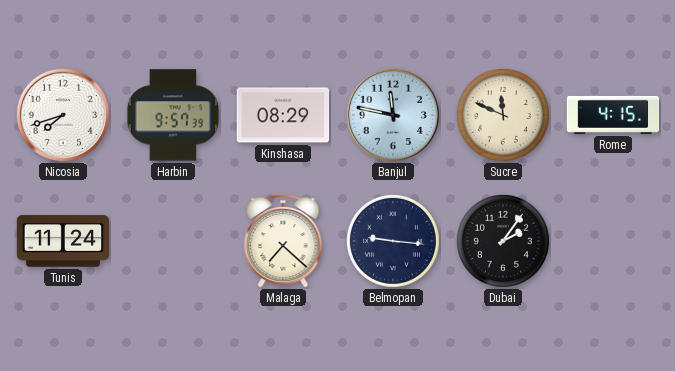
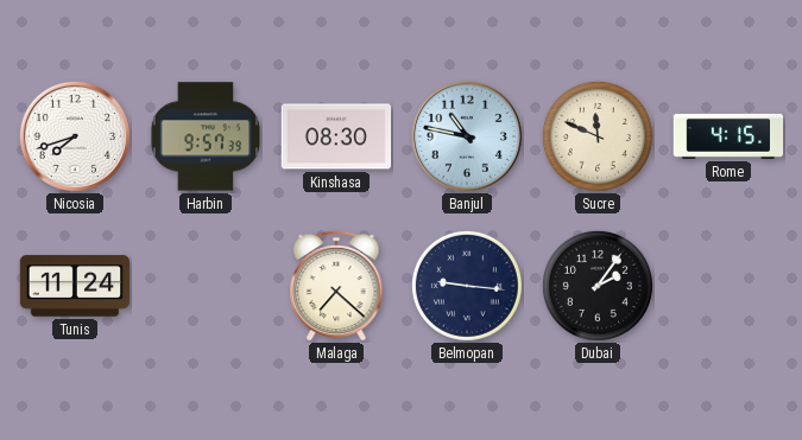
Kinshasa: 08:29 -> 08:30
Banjul: 11:47 -> 10:47
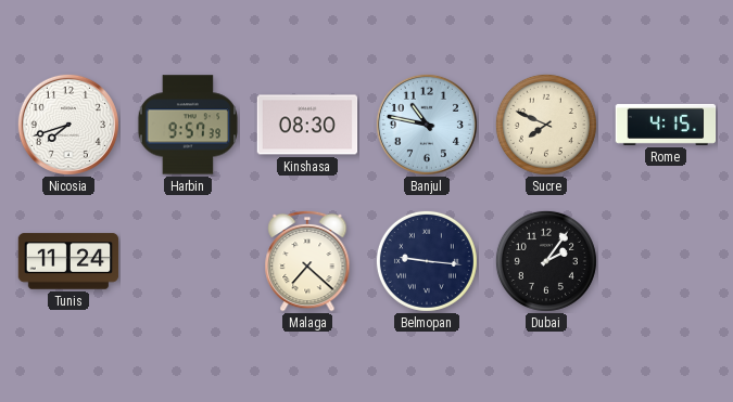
Sucre: 11:49 -> 7:49
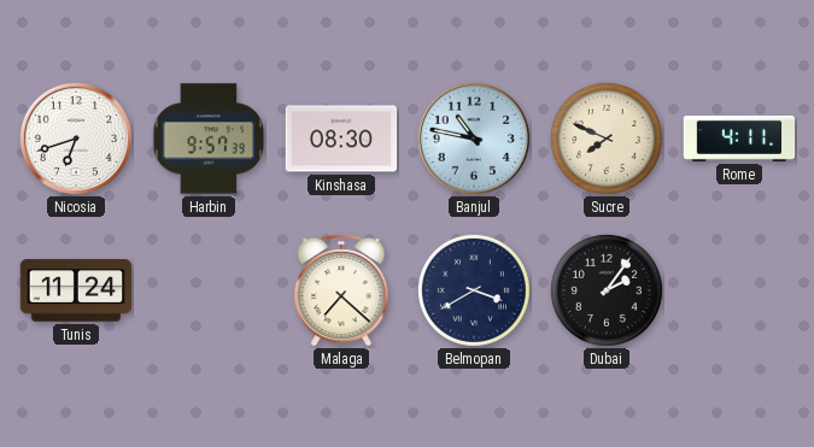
Nicosia: 7:42 -> 6:42
Rome: 4:15 -> 4:11
Belmopan: 9:16 -> 3:40
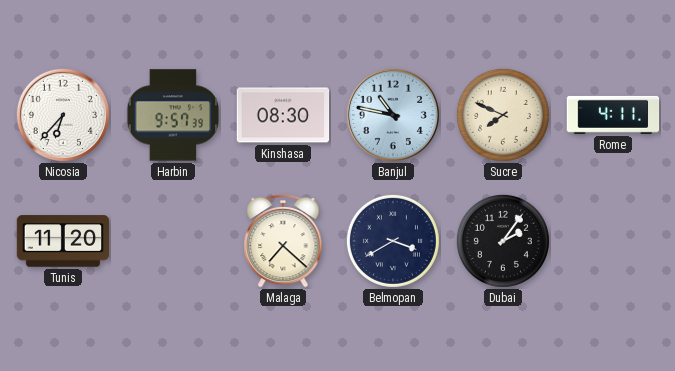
Nicosia: 6:42 -> 6:37
Tunis: 11:24 -> 11:20
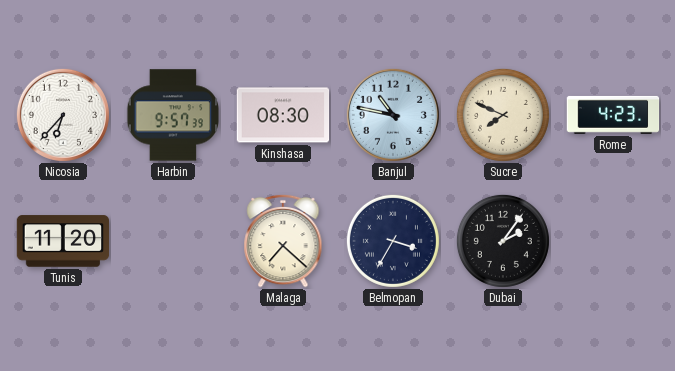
Rome: 4:11 -> 4:23
Belmopan: 3:40 -> 3:35
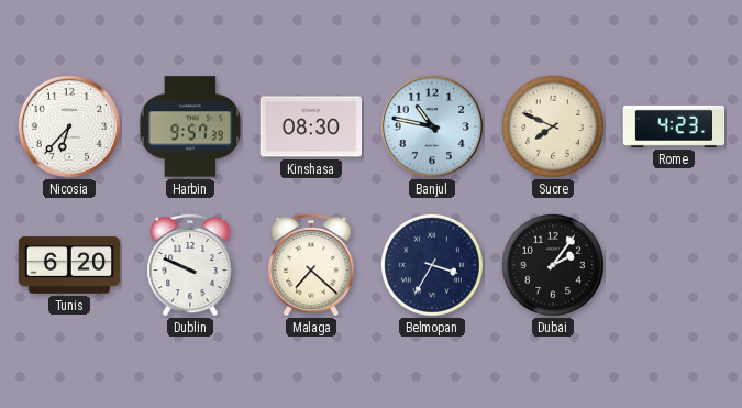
Tunis: 11:20 -> 6:20
Dublin: none -> 9:49
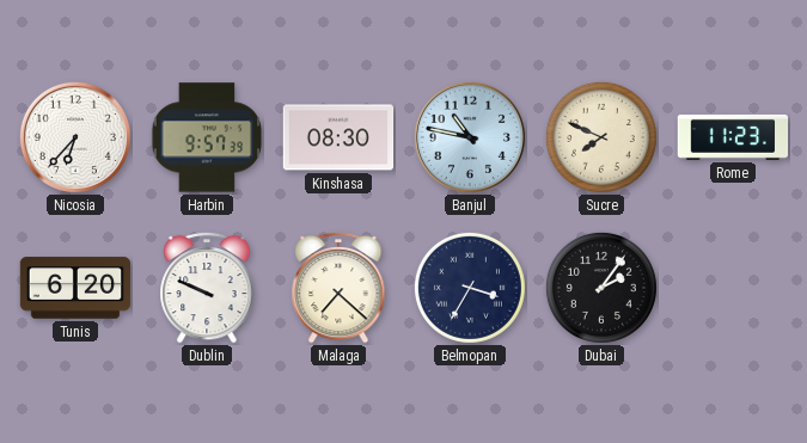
Rome: 4:23 -> 11:23
